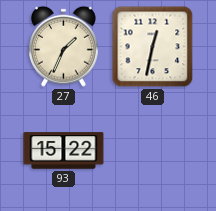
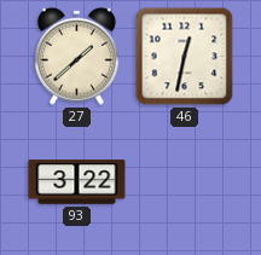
27: 1:34 -> 1:38
93: 15:22 -> 3:22
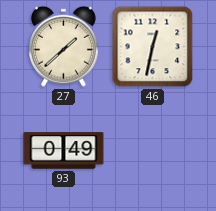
93: 3:22 -> 0:49
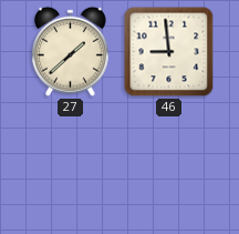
46: 12:32 -> 8:59
93: 0:49 -> none
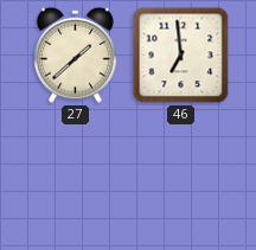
46: 8:59 -> 6:59
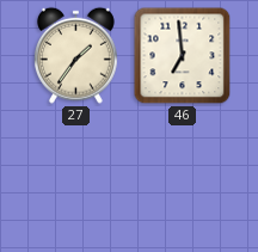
27: 1:38 -> 1:36
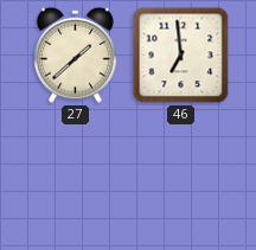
27: 1:36 -> 1:38
